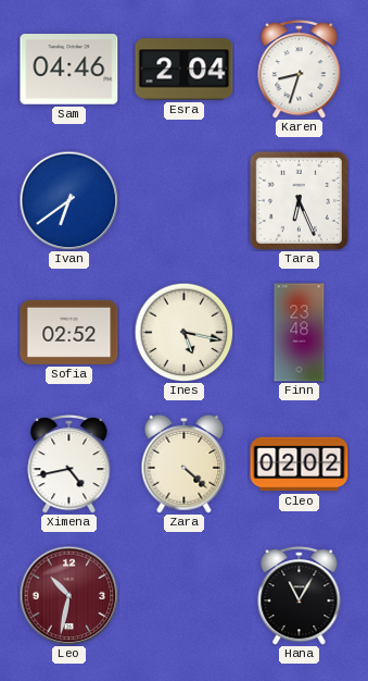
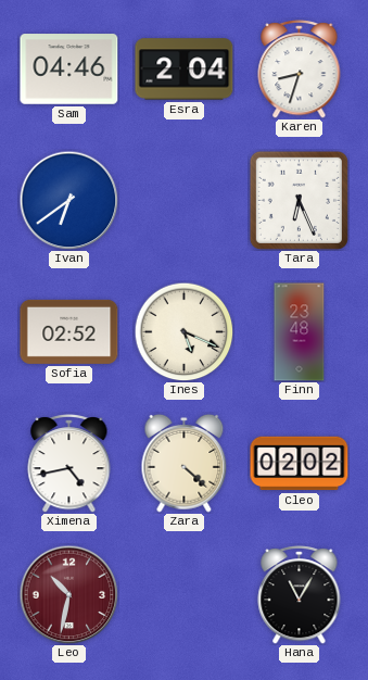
Ines: 5:17 -> 5:19
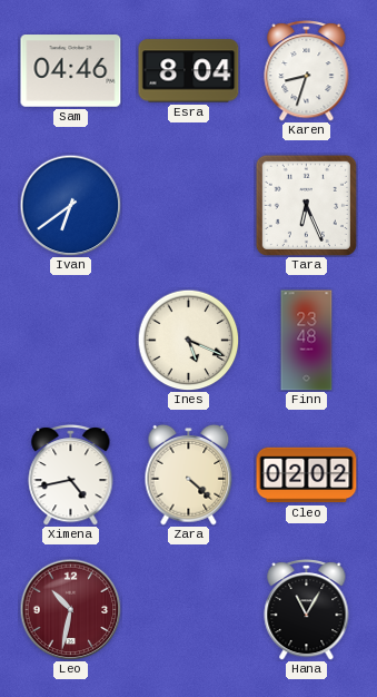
Esra: 2:04 -> 8:04
Sofia: 02:52 -> none
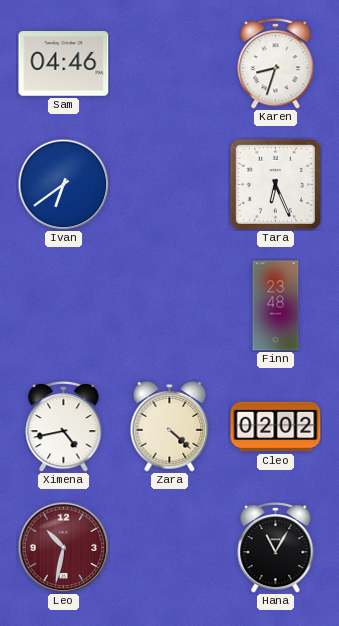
Esra: 8:04 -> none
Ines: 5:19 -> none
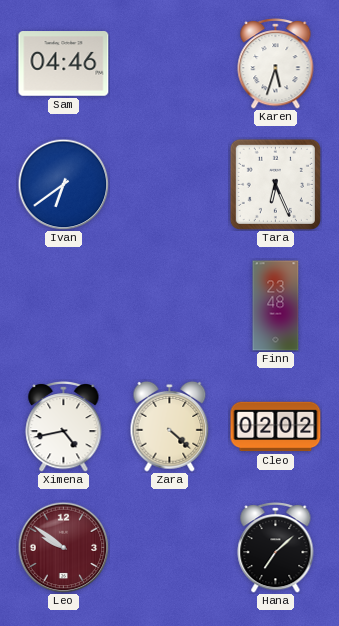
Karen: 8:33 -> 5:33
Leo: 10:32 -> 9:51
Hana: 11:05 -> 7:08
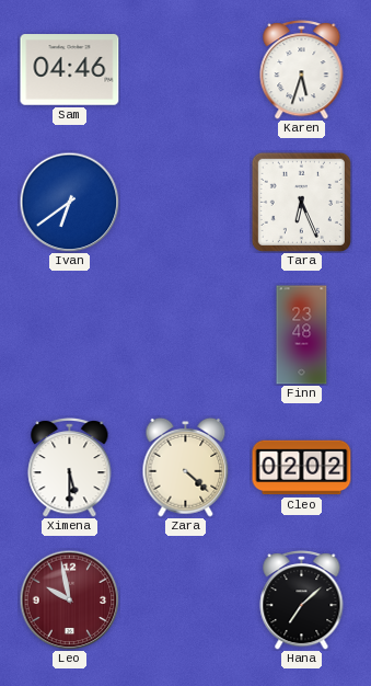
Ximena: 4:43 -> 5:30
Leo: 9:51 -> 9:58
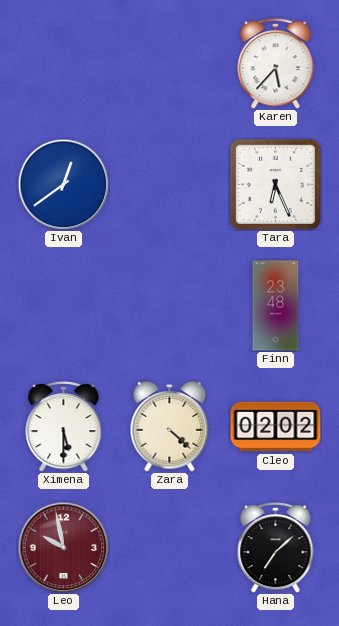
Sam: 04:46 -> none
Karen: 5:33 -> 5:37
Ivan: 6:39 -> 12:39
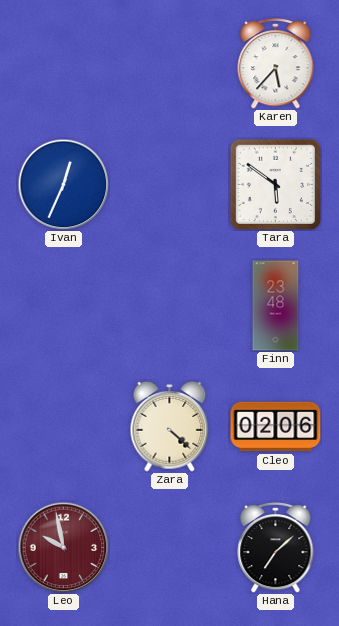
Ivan: 12:39 -> 12:34
Tara: 6:26 -> 5:51
Ximena: 5:30 -> none
Cleo: 02:02 -> 02:06
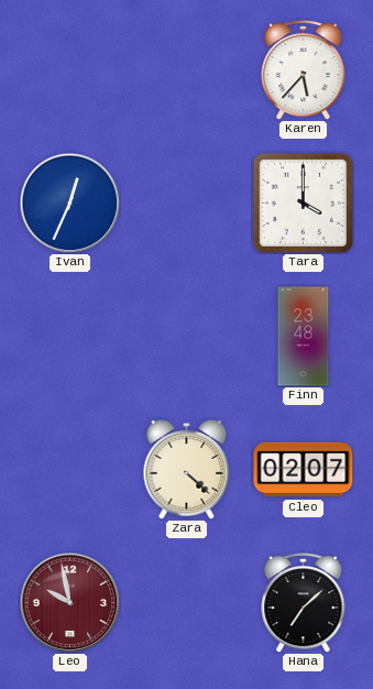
Tara: 5:51 -> 4:00
Cleo: 02:06 -> 02:07
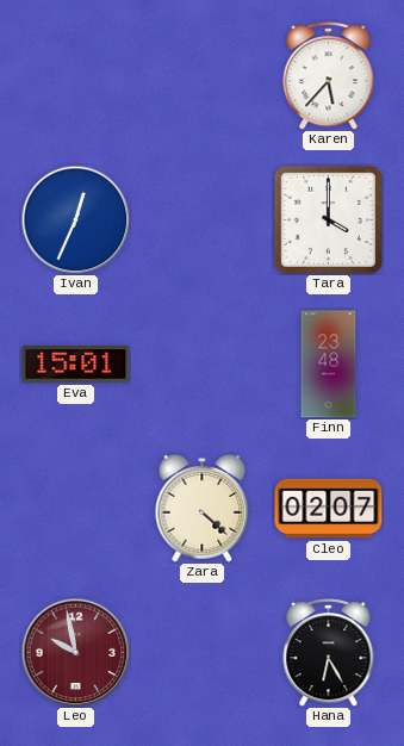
Eva: none -> 15:01
Hana: 7:08 -> 6:25
